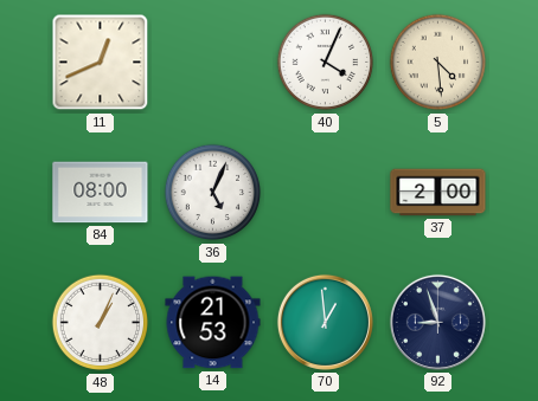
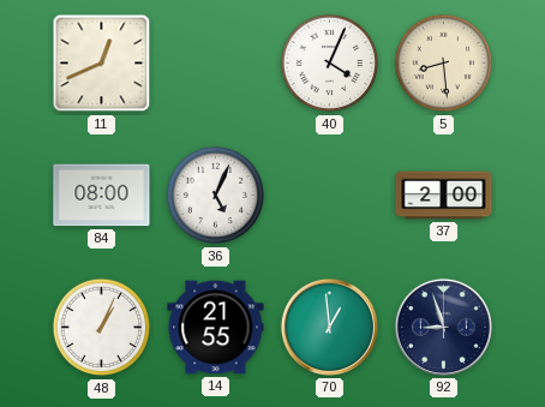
5: 4:29 -> 8:29
14: 21:53 -> 21:55
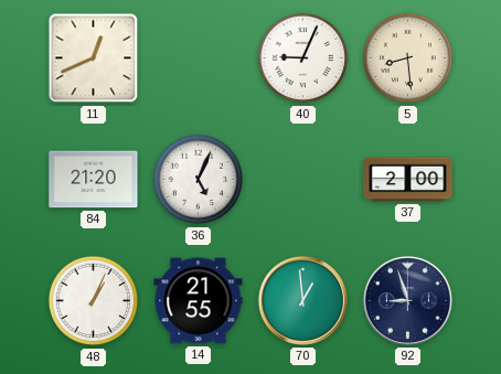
40: 4:04 -> 9:04
84: 08:00 -> 21:20
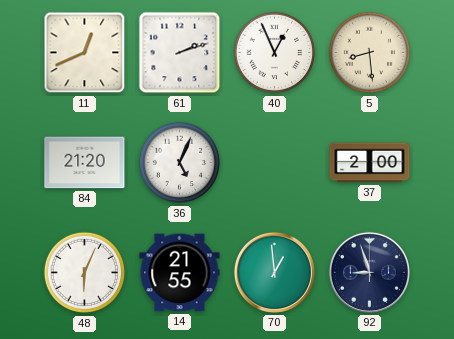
61: none -> 2:12
40: 9:04 -> 12:56
48: 1:04 -> 6:04
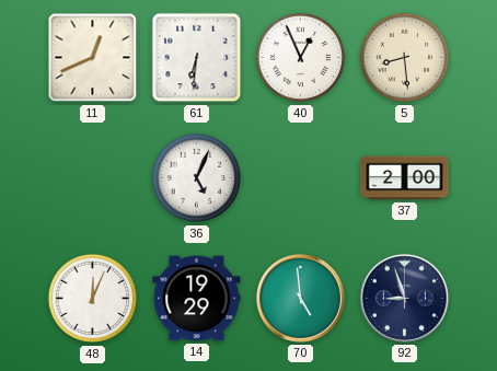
61: 2:12 -> 6:31
84: 21:20 -> none
48: 6:04 -> 12:04
14: 21:55 -> 19:29
70: 12:59 -> 4:59
